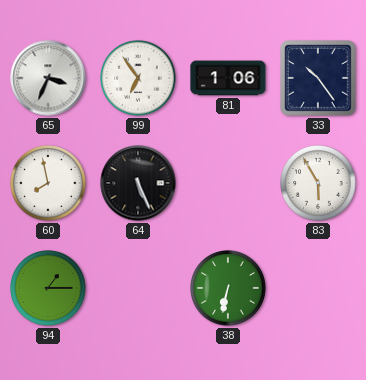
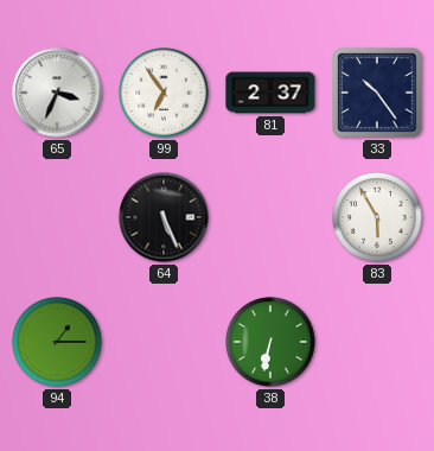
81: 1:06 -> 2:37
60: 7:58 -> none
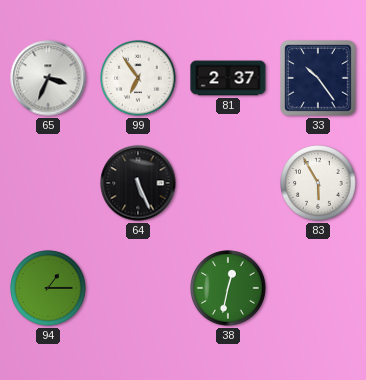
38: 6:32 -> 12:32
